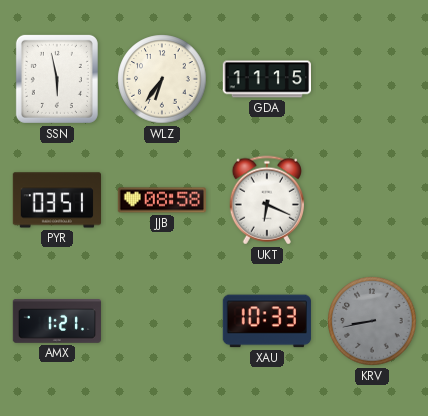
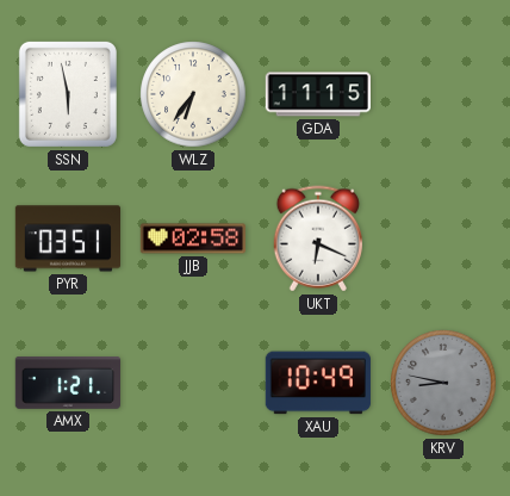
JJB: 08:58 -> 02:58
XAU: 10:33 -> 10:49
KRV: 8:43 -> 8:47
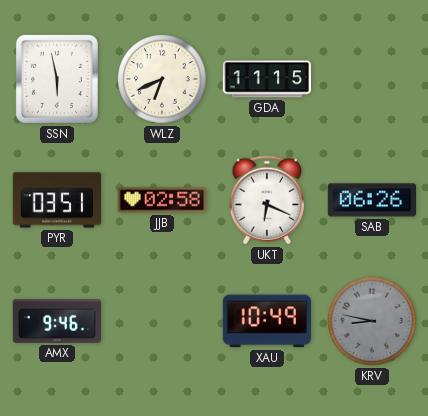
WLZ: 6:36 -> 6:41
SAB: none -> 06:26
AMX: 1:21 -> 9:46
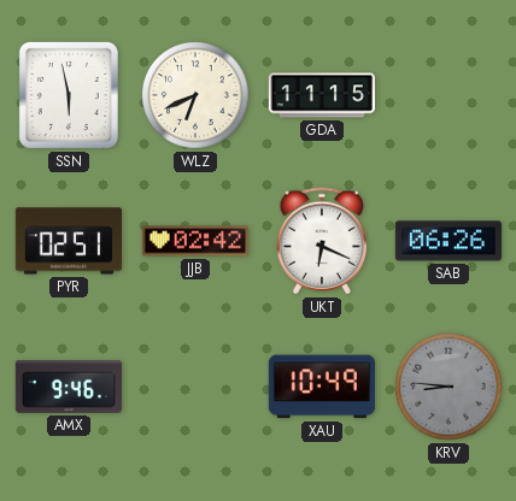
PYR: 03:51 -> 02:51
JJB: 02:58 -> 02:42
KRV: 8:47 -> 8:46
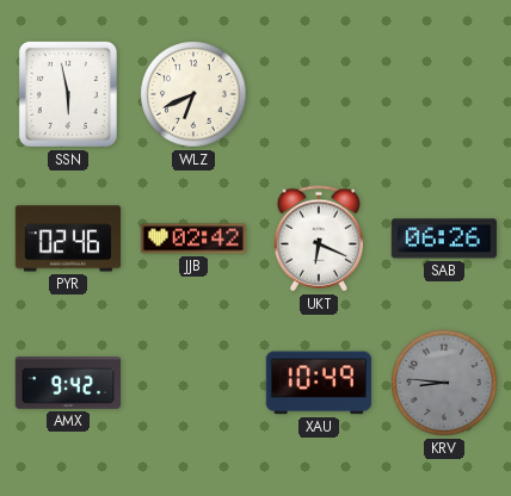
GDA: 11:15 -> none
PYR: 02:51 -> 02:46
AMX: 9:46 -> 9:42
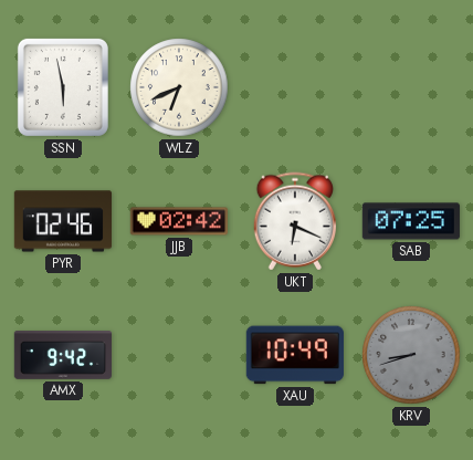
SAB: 06:26 -> 07:25
KRV: 8:46 -> 8:42
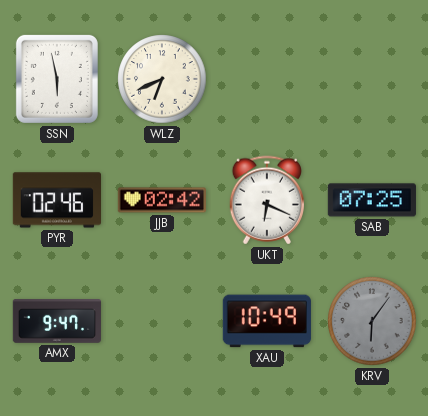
AMX: 9:42 -> 9:47
KRV: 8:42 -> 6:06
